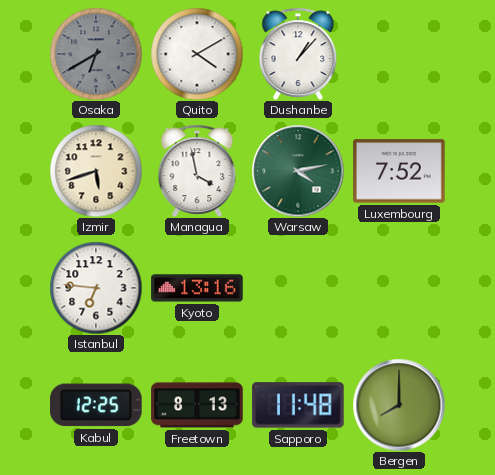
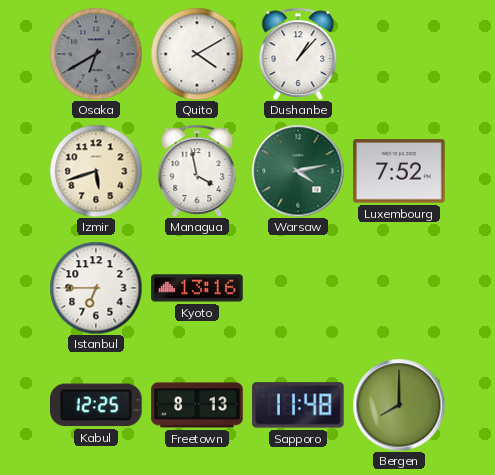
Istanbul: 6:46 -> 6:45
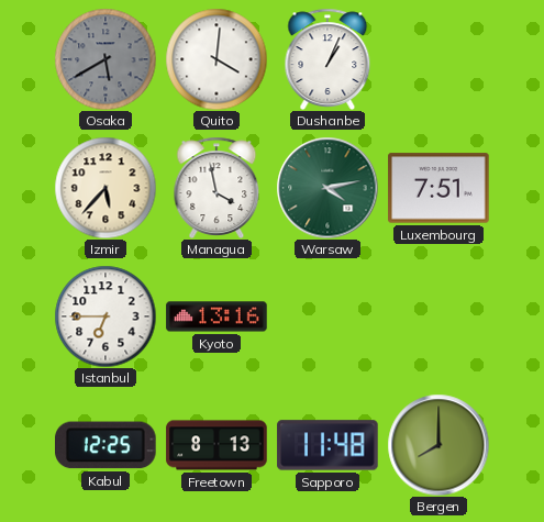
Osaka: 6:40 -> 5:40
Quito: 4:10 -> 4:01
Dushanbe: 1:07 -> 1:04
Izmir: 5:42 -> 5:37
Luxembourg: 7:52 -> 7:51
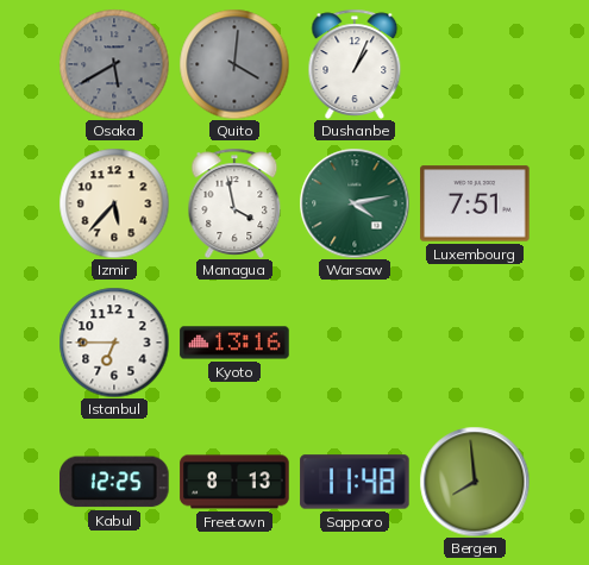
Quito dial: white -> grey
Bergen: 8:00 -> 7:59
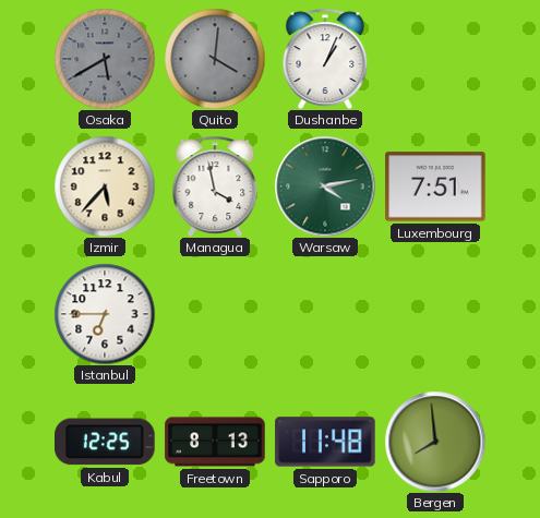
Kyoto: 13:16 -> none
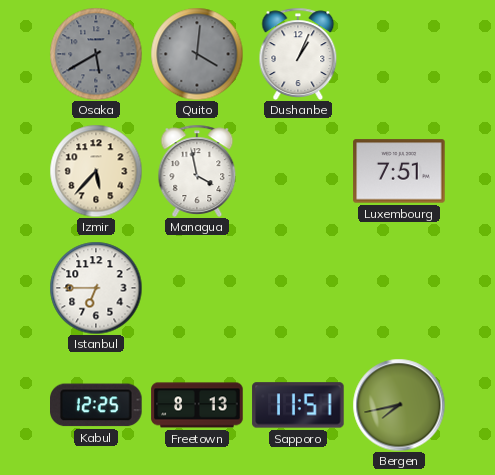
Warsaw: 4:13 -> none
Sapporo: 11:48 -> 11:51
Bergen: 7:59 -> 7:43
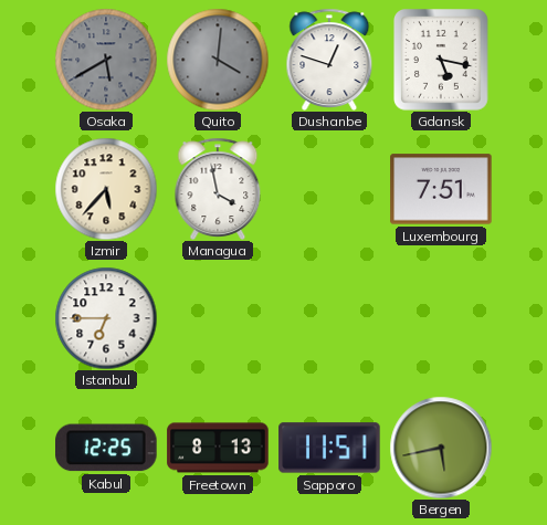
Dushanbe: 1:04 -> 12:48
Gdansk: none -> 5:17
Bergen: 7:43 -> 5:43
